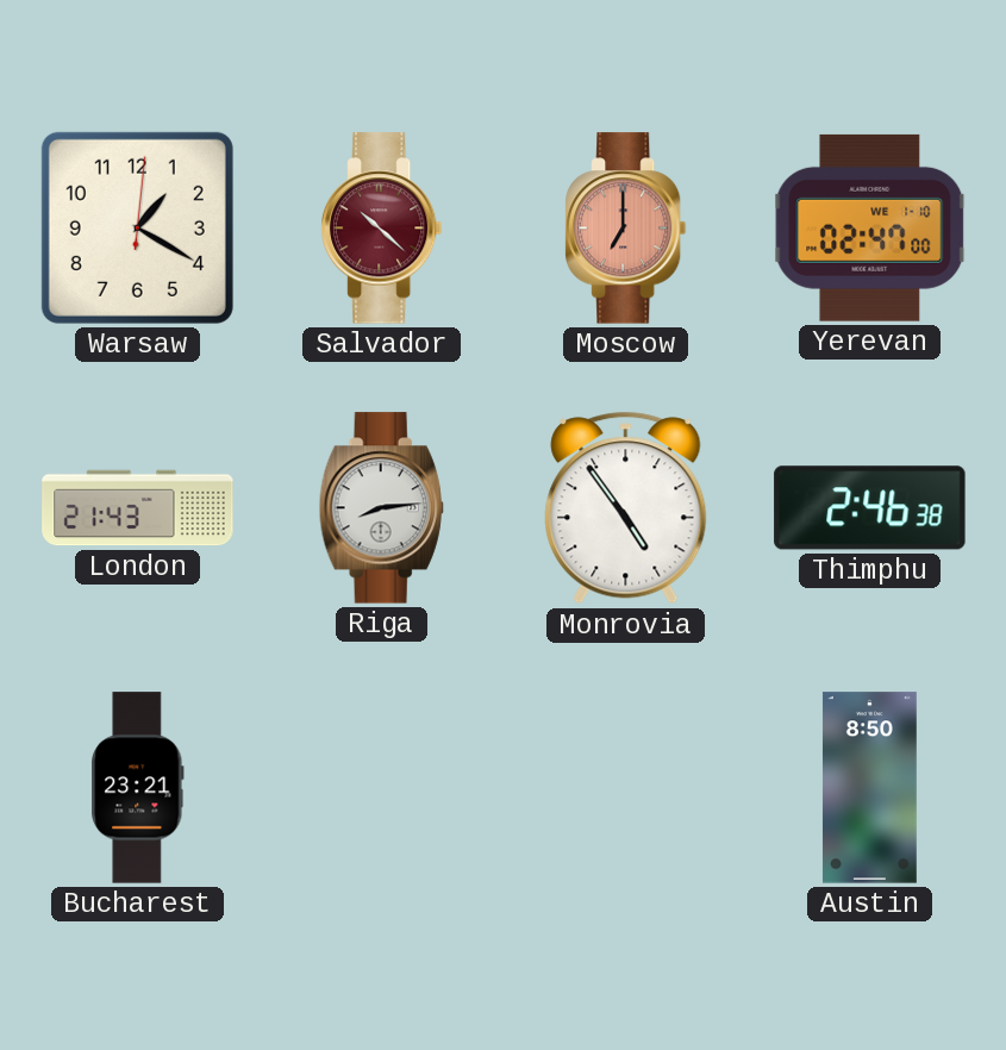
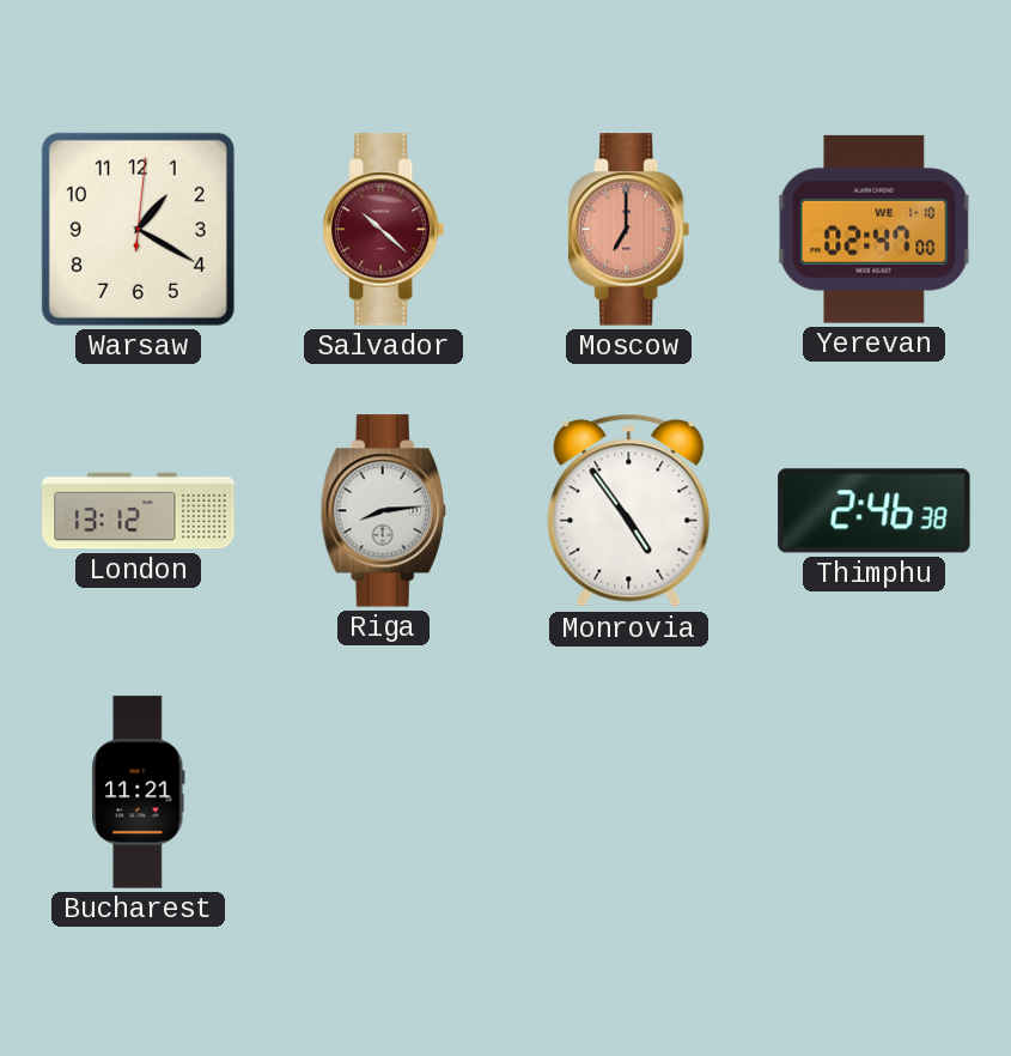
London: 21:43 -> 13:12
Bucharest: 23:21 -> 11:21
Austin: 8:50 -> none
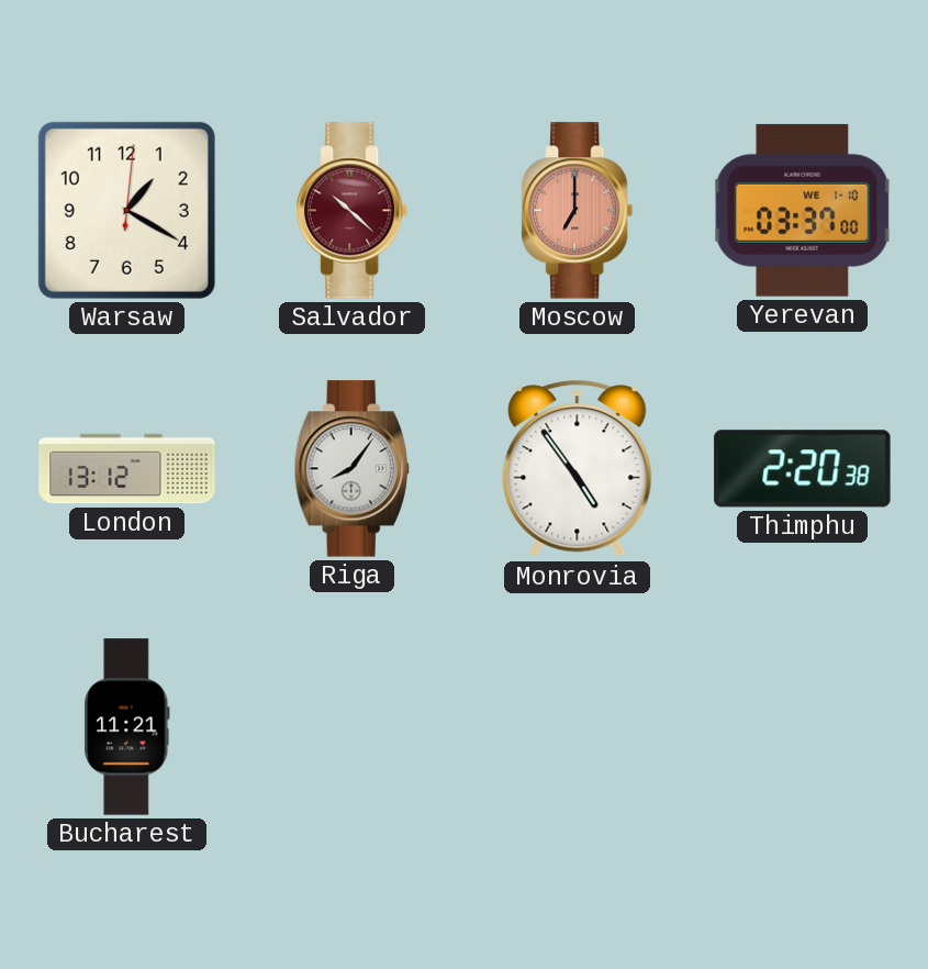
Yerevan: 02:47 -> 03:37
Riga: 8:14 -> 8:06
Thimphu: 2:46 -> 2:20
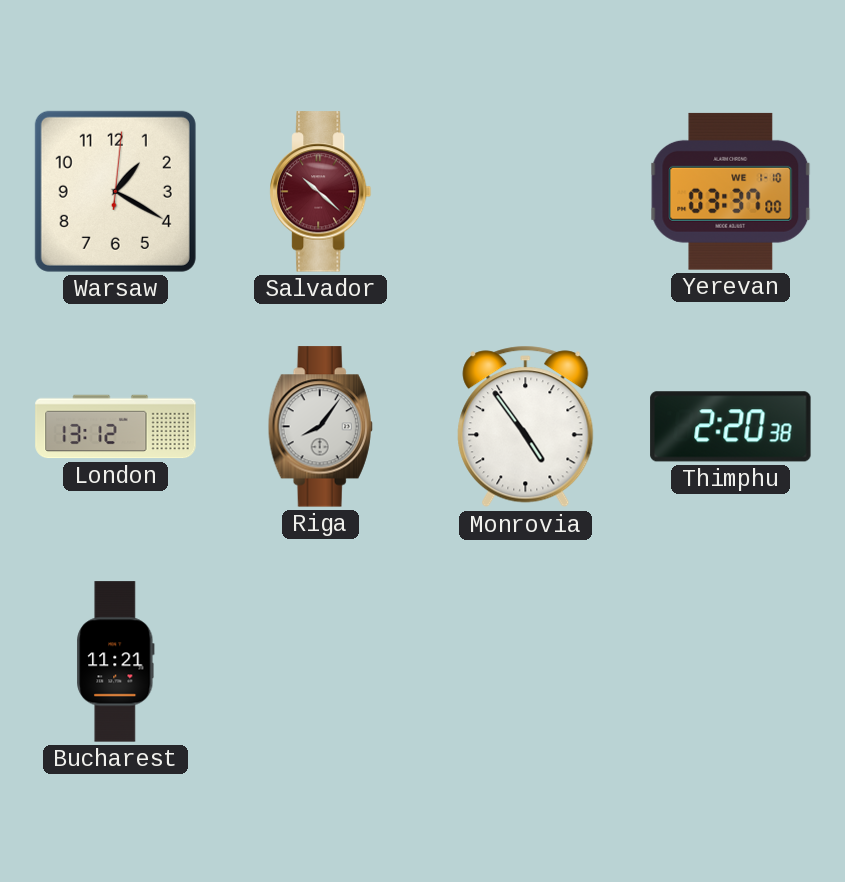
Moscow: 7:00 -> none
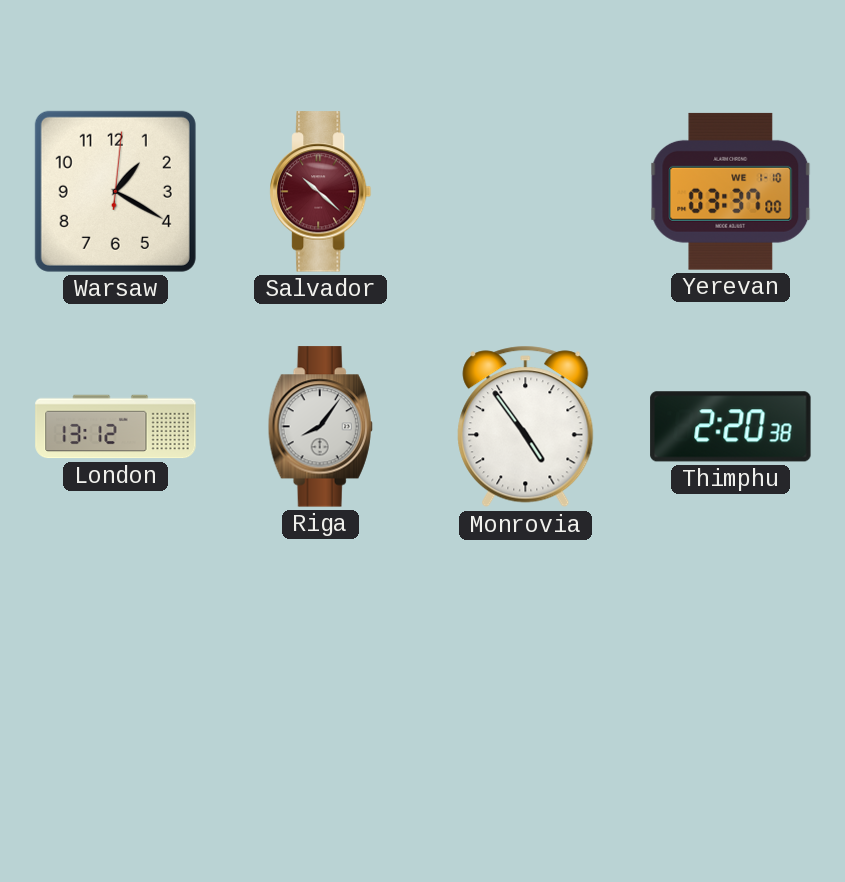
Bucharest: 11:21 -> none
